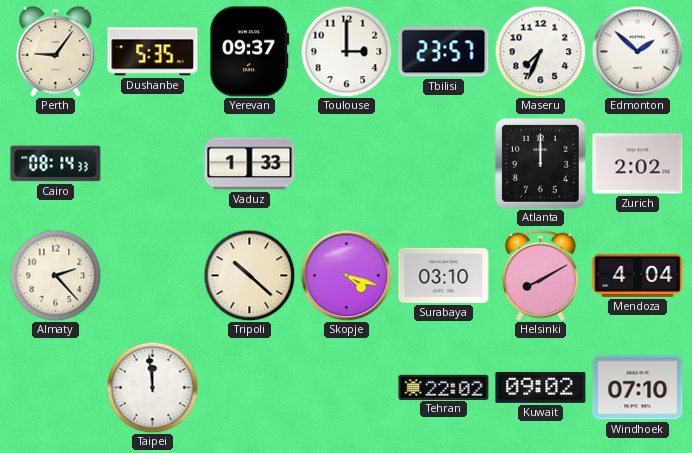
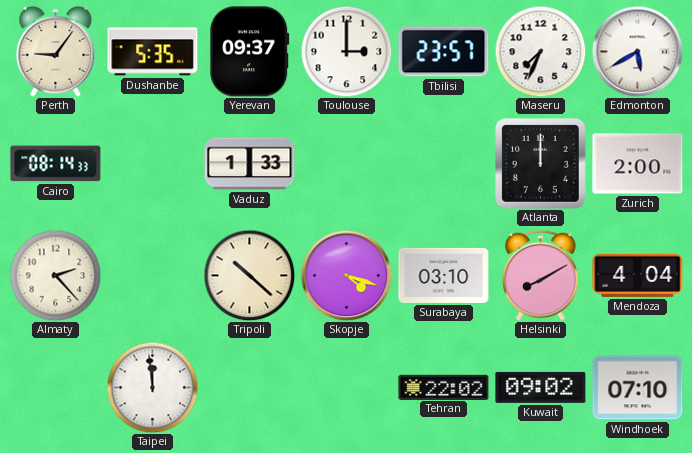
Edmonton: 1:52 -> 5:40
Zurich: 2:02 -> 2:00
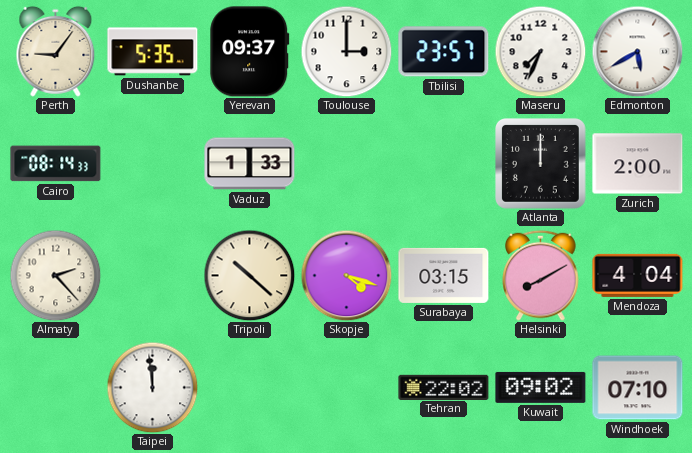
Surabaya: 03:10 -> 03:15
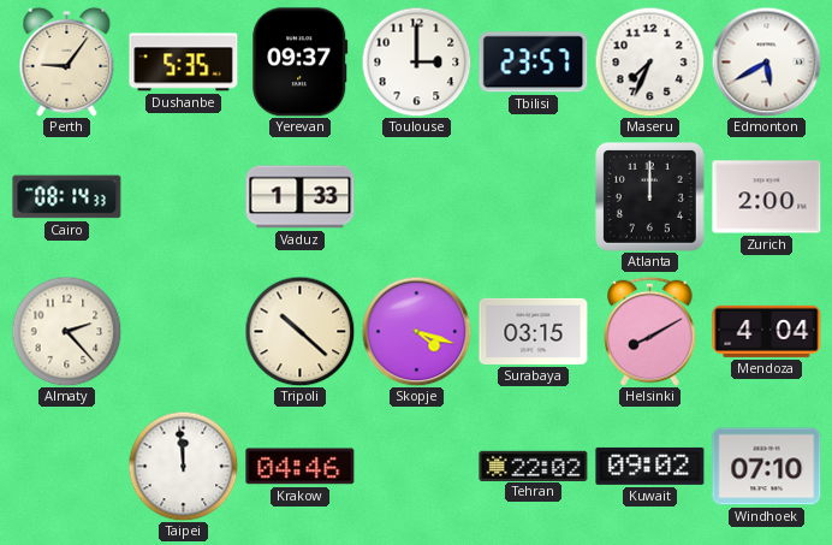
Krakow: none -> 04:46
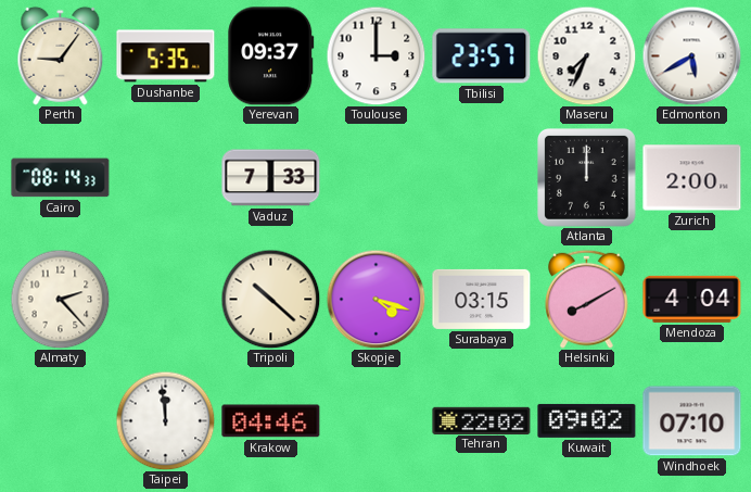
Vaduz: 1:33 -> 7:33
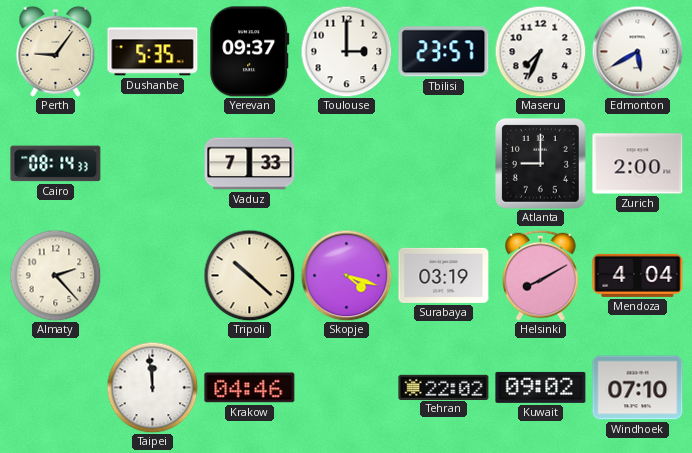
Atlanta: 12:00 -> 9:00
Surabaya: 03:15 -> 03:19
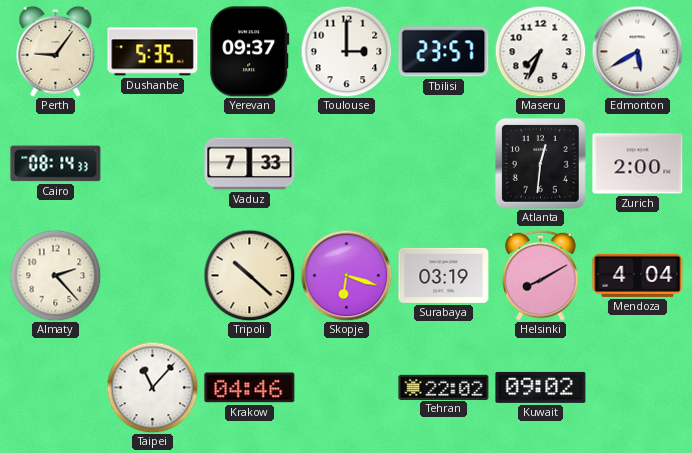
Atlanta: 9:00 -> 12:31
Skopje: 4:18 -> 6:18
Taipei: 11:59 -> 11:07
Windhoek: 07:10 -> none
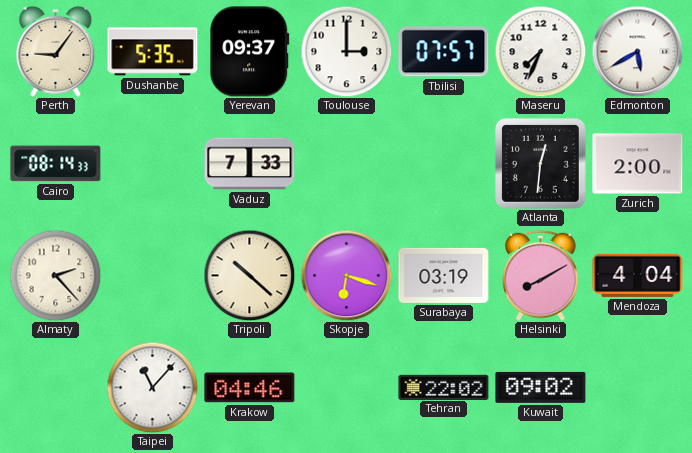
Tbilisi: 23:57 -> 07:57
